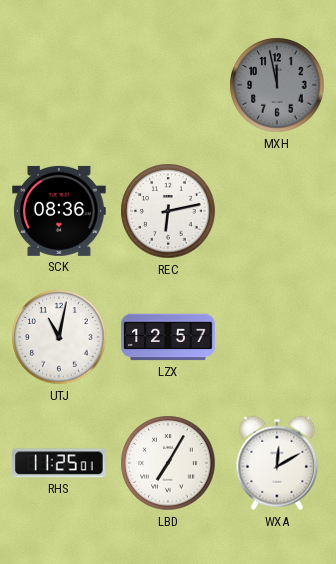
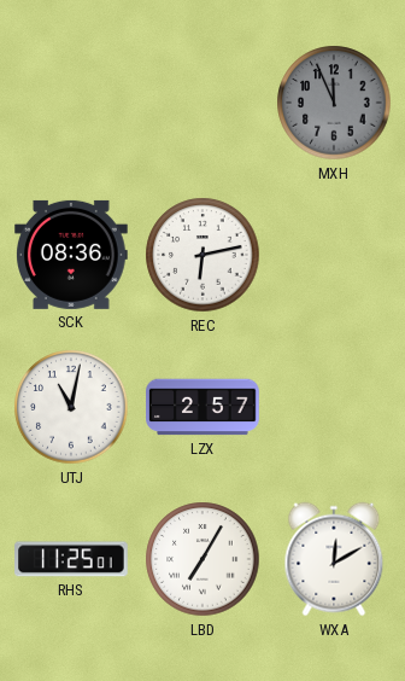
MXH: 11:58 -> 11:56
LZX: 12:57 -> 2:57
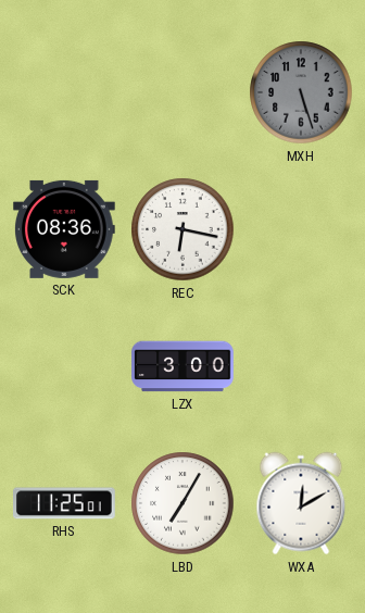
MXH: 11:56 -> 5:27
REC: 6:13 -> 6:17
UTJ: 11:02 -> none
LZX: 2:57 -> 3:00
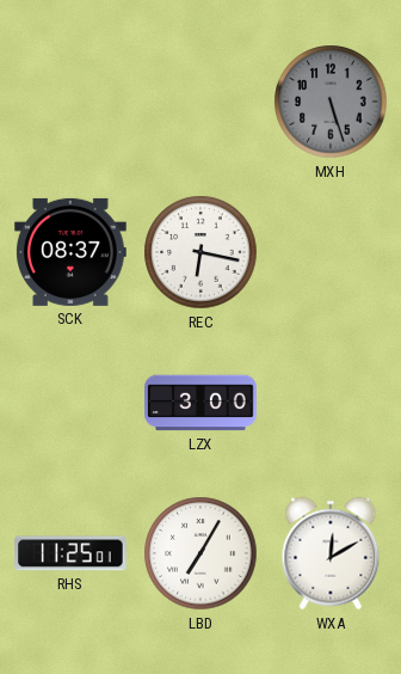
SCK: 08:36 -> 08:37
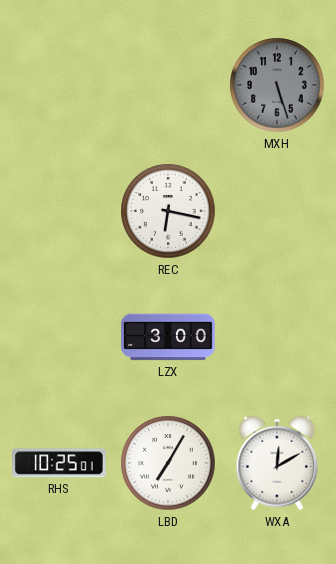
SCK: 08:37 -> none
RHS: 11:25 -> 10:25
